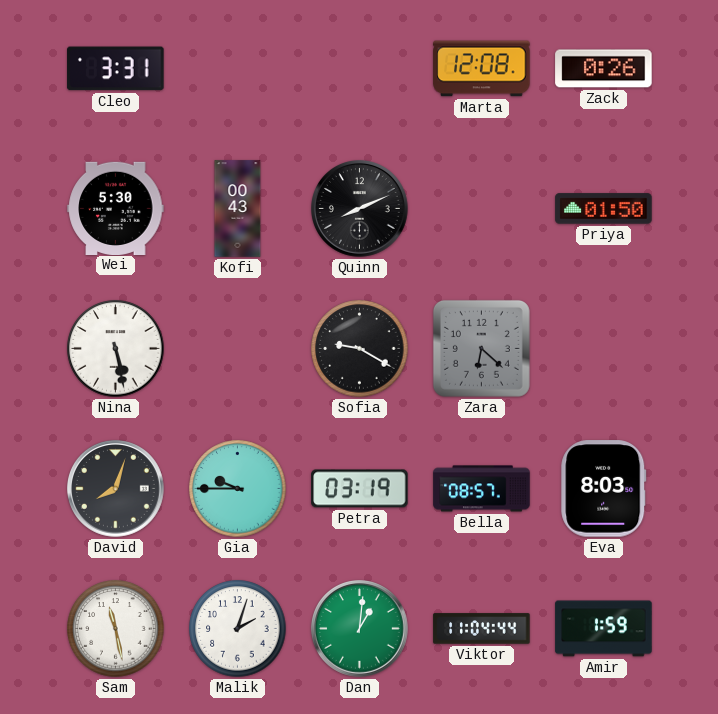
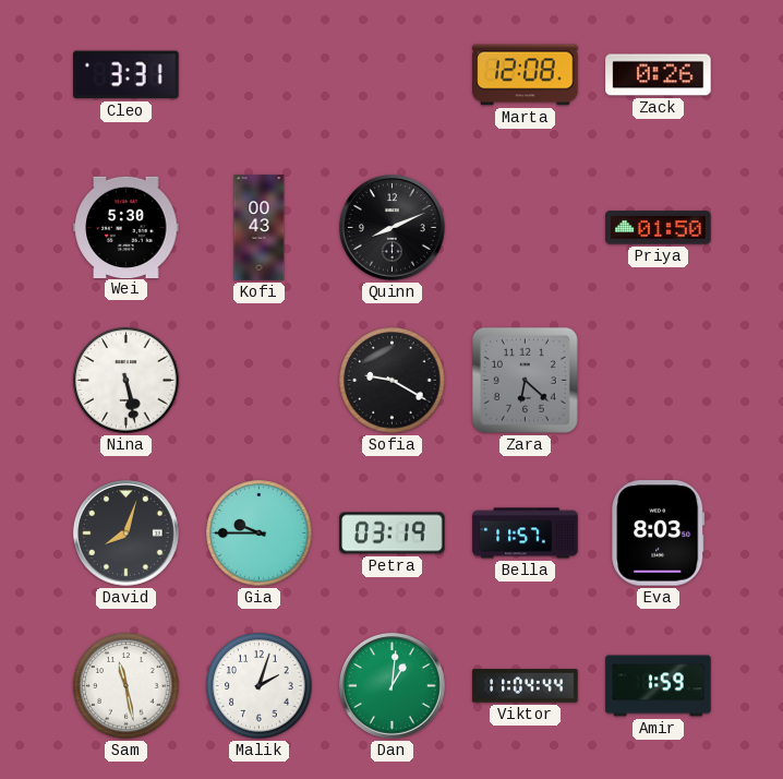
Bella: 08:57 -> 11:57
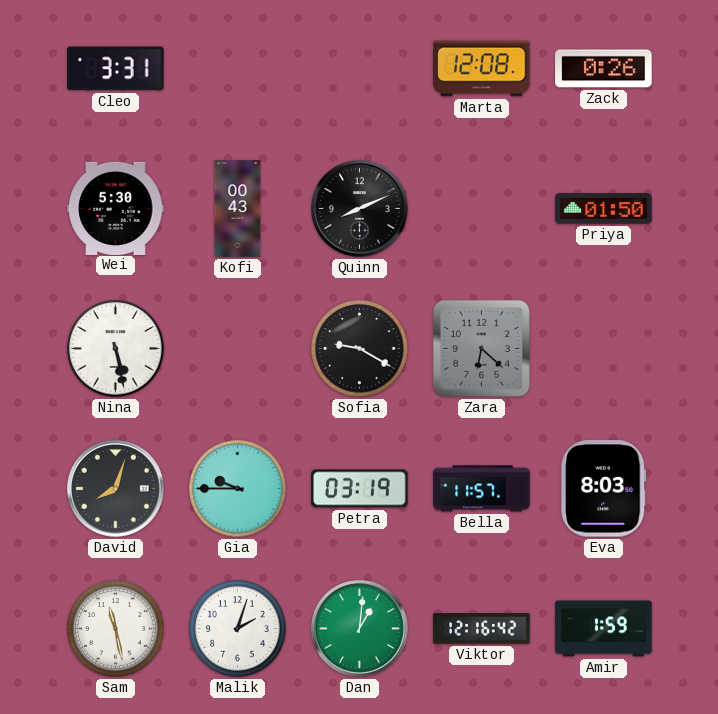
Viktor: 11:04 -> 12:16
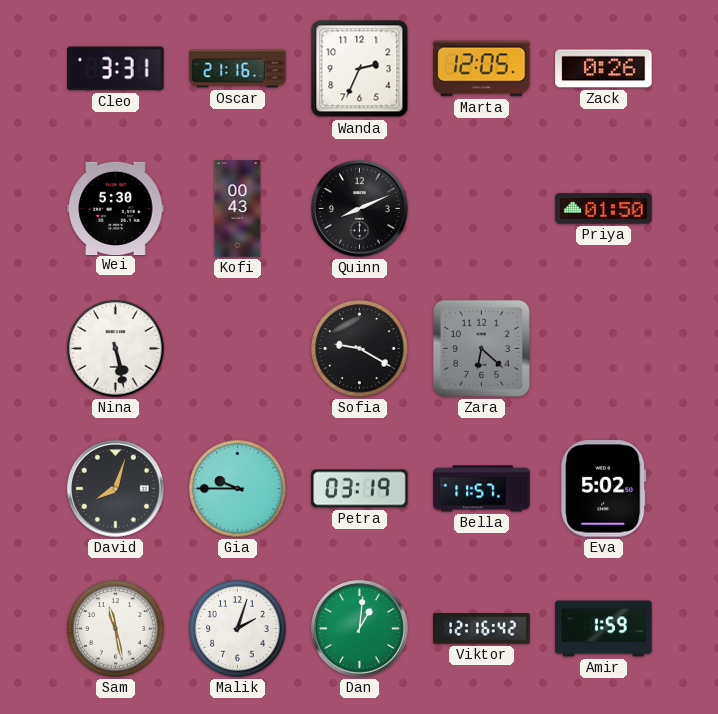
Oscar: none -> 21:16
Wanda: none -> 2:34
Marta: 12:08 -> 12:05
Eva: 8:03 -> 5:02
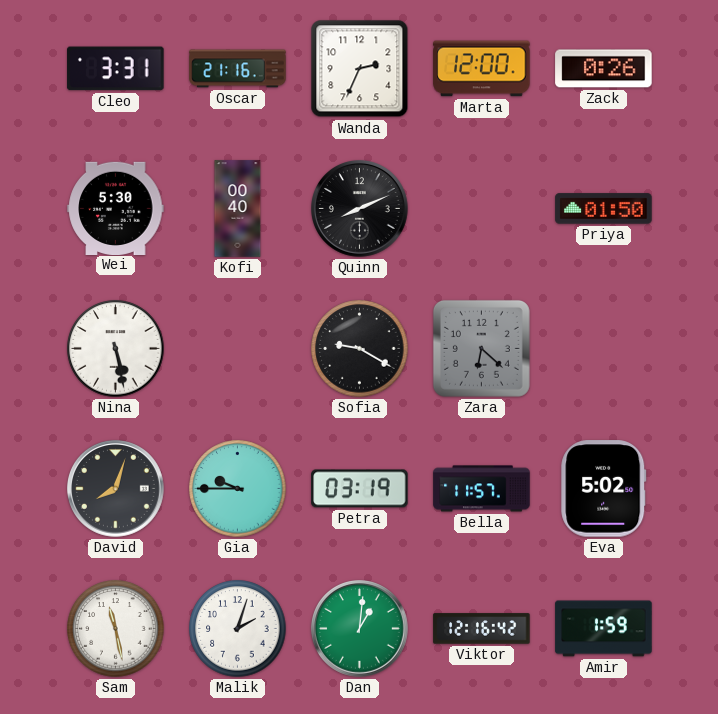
Marta: 12:05 -> 12:00
Kofi: 00:43 -> 00:40
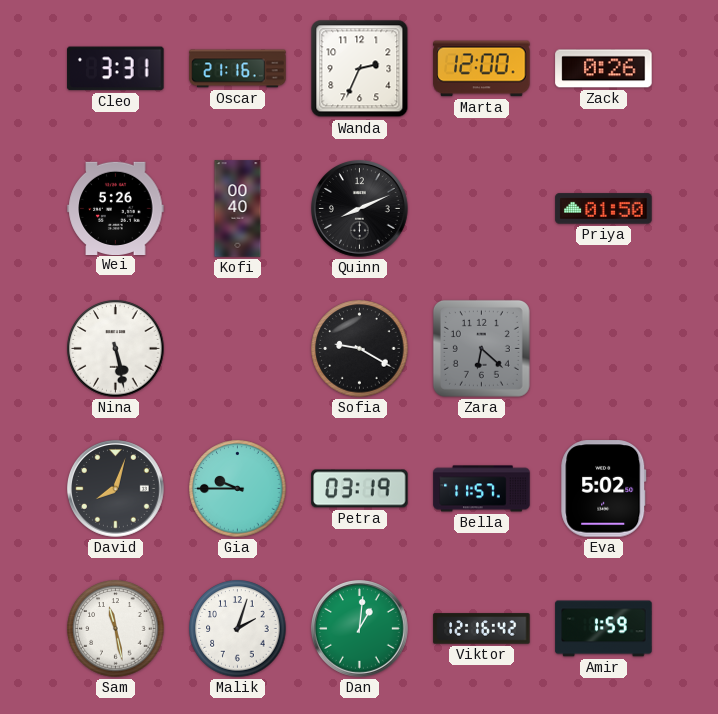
Wei: 5:30 -> 5:26
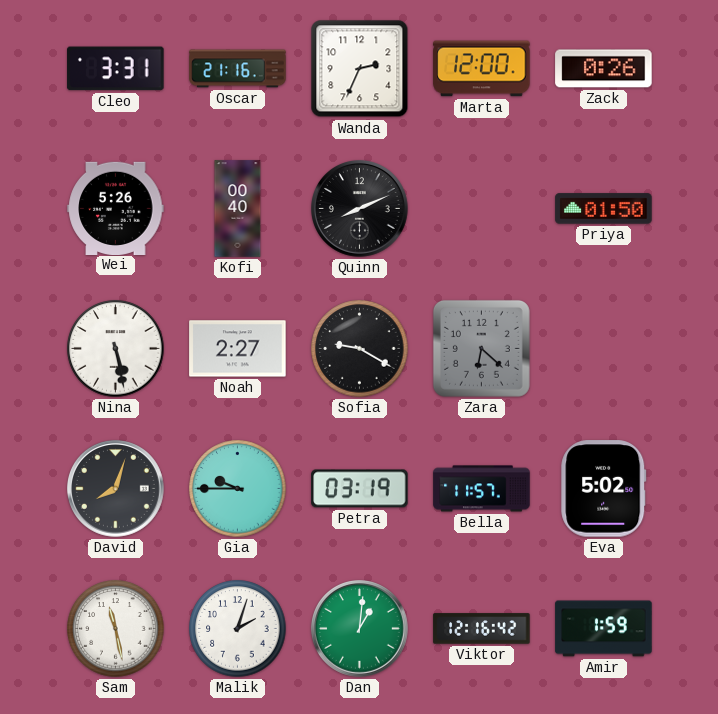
Noah: none -> 2:27
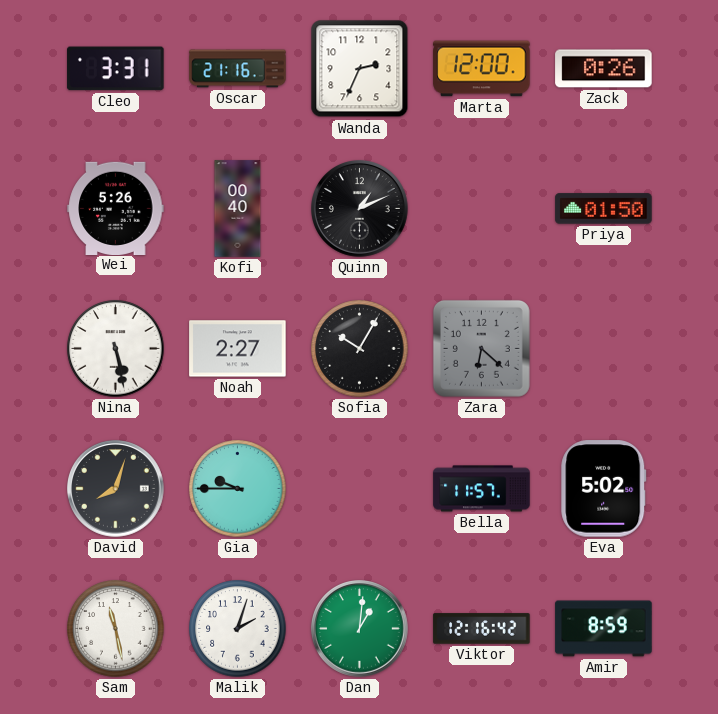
Quinn: 8:11 -> 1:11
Sofia: 9:20 -> 10:05
Petra: 03:19 -> none
Amir: 1:59 -> 8:59
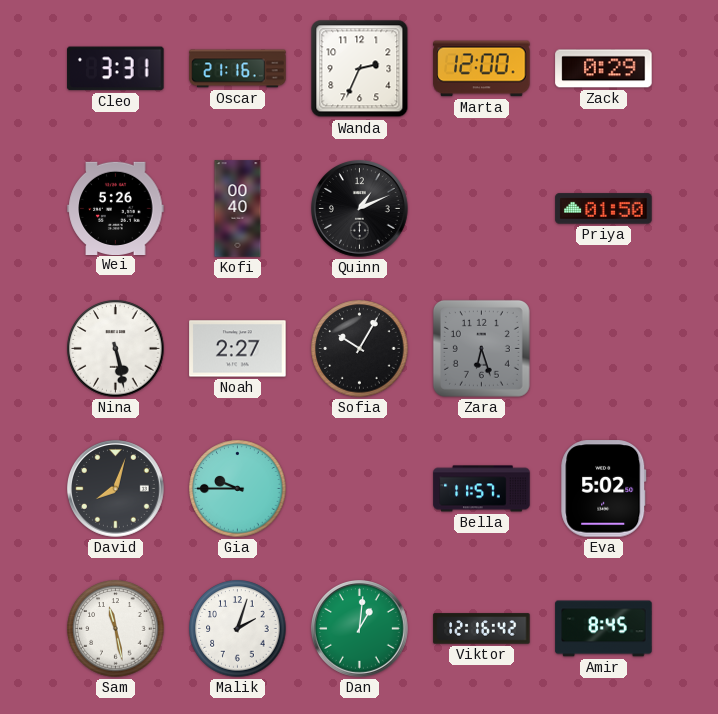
Zack: 0:26 -> 0:29
Zara: 6:22 -> 6:27
Amir: 8:59 -> 8:45
